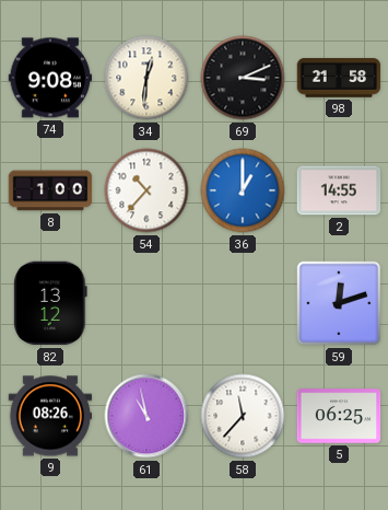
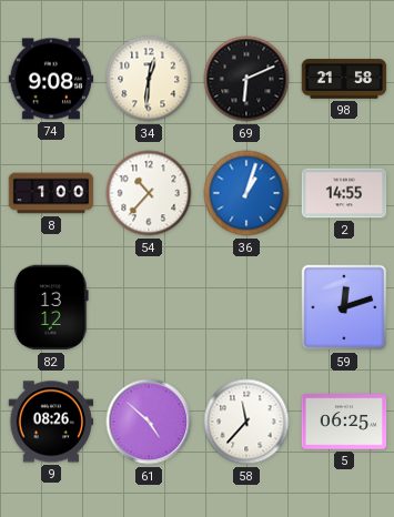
69: 3:11 -> 6:11
36: 1:00 -> 1:03
61: 10:58 -> 4:52
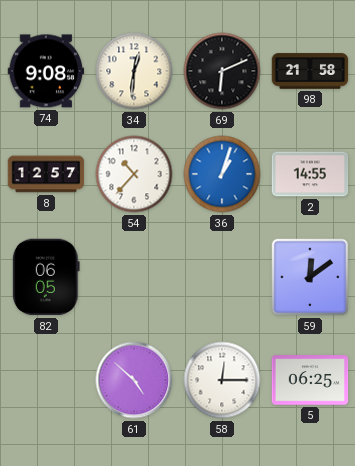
8: 1:00 -> 12:57
82: 13:12 -> 06:05
59: 12:12 -> 12:09
9: 08:26 -> none
58: 11:37 -> 12:15
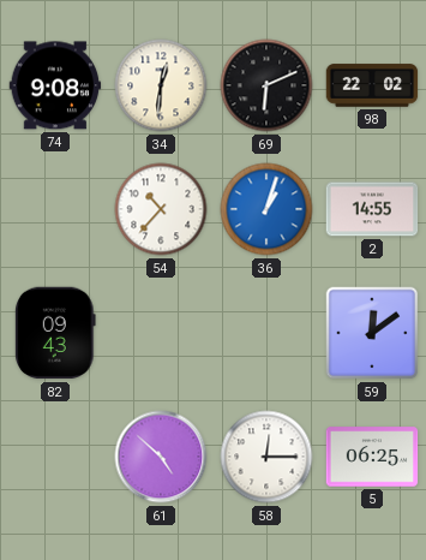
98: 21:58 -> 22:02
8: 12:57 -> none
82: 06:05 -> 09:43
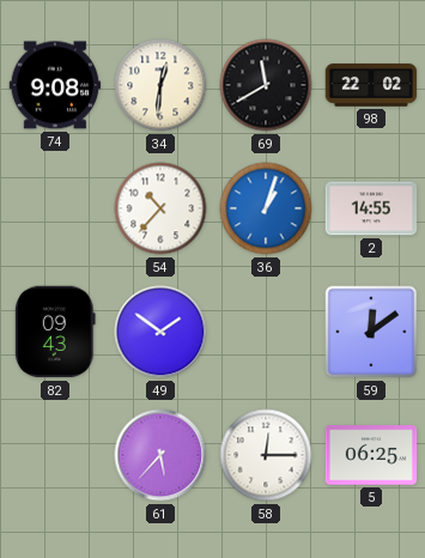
69: 6:11 -> 11:40
49: none -> 1:51
61: 4:52 -> 5:37
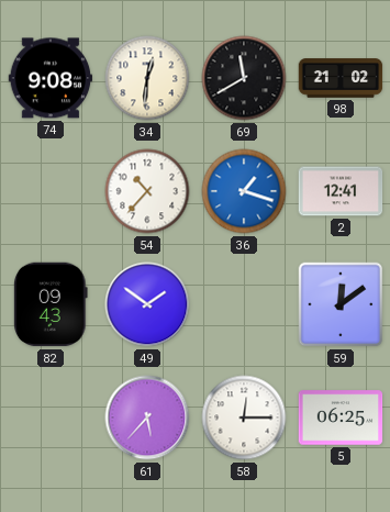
98: 22:02 -> 21:02
36: 1:03 -> 1:18
2: 14:55 -> 12:41
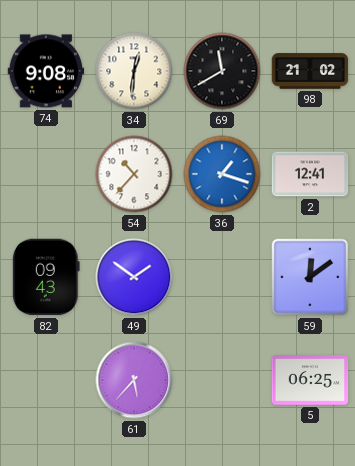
58: 12:15 -> none
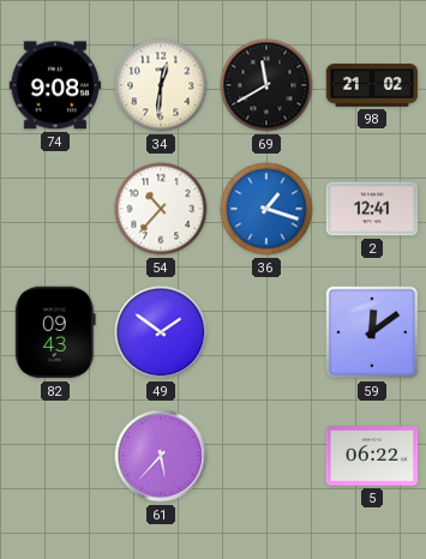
5: 06:25 -> 06:22
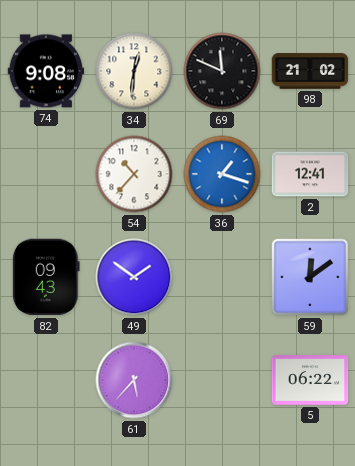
69: 11:40 -> 11:49
